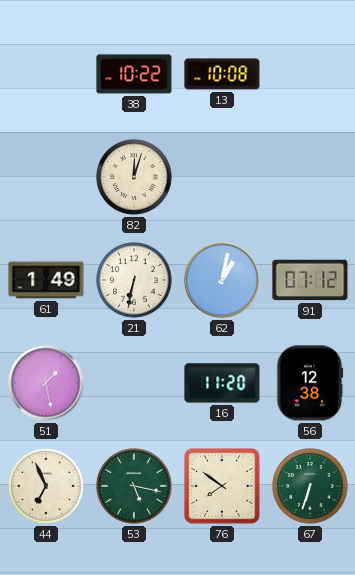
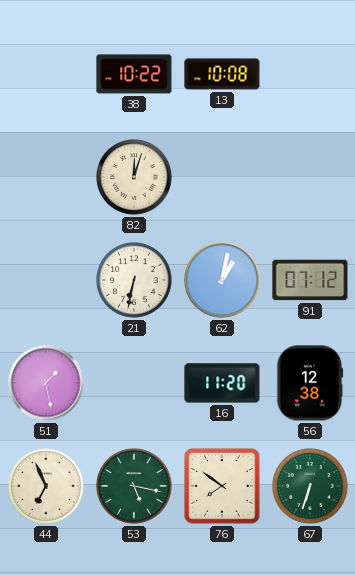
61: 1:49 -> none
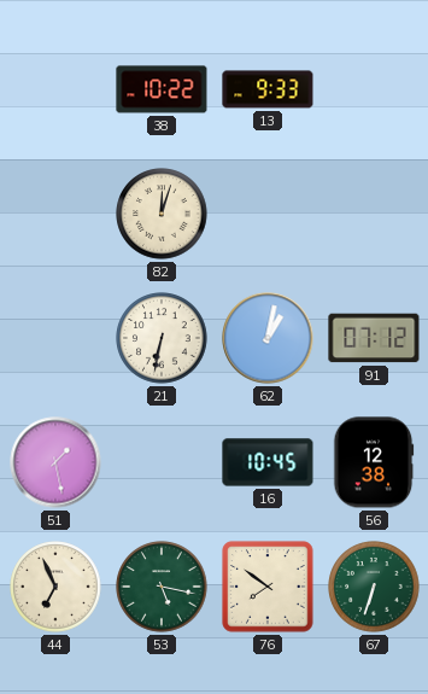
13: 10:08 -> 9:33
16: 11:20 -> 10:45
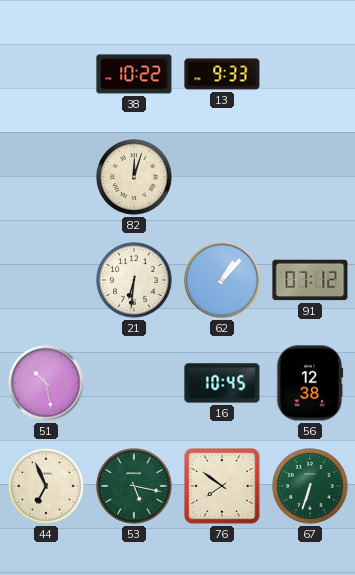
21: 6:32 -> 6:31
62: 1:02 -> 1:07
51: 1:28 -> 10:28
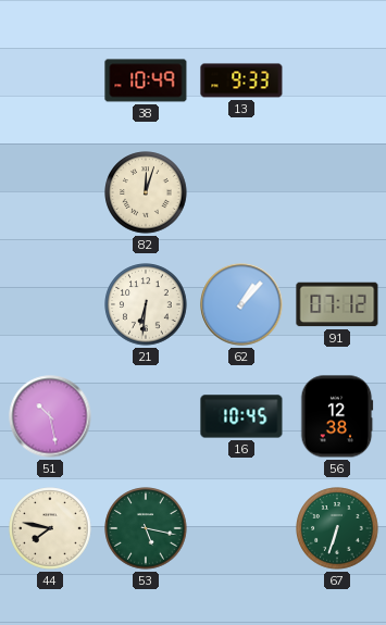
38: 10:22 -> 10:49
44: 6:56 -> 7:47
76: 7:51 -> none
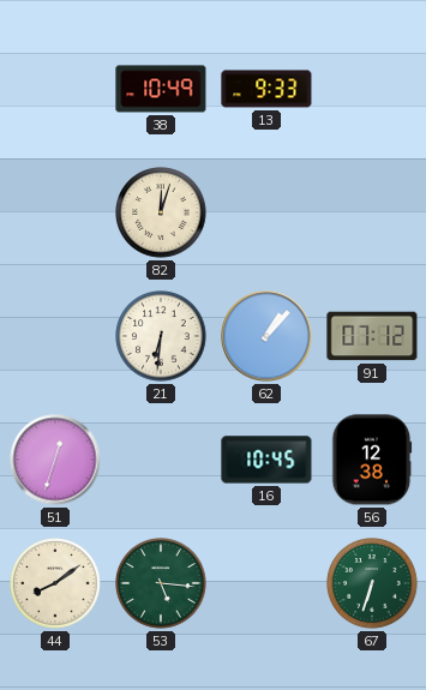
51: 10:28 -> 12:33
44: 7:47 -> 8:09
53: 5:17 -> 5:16
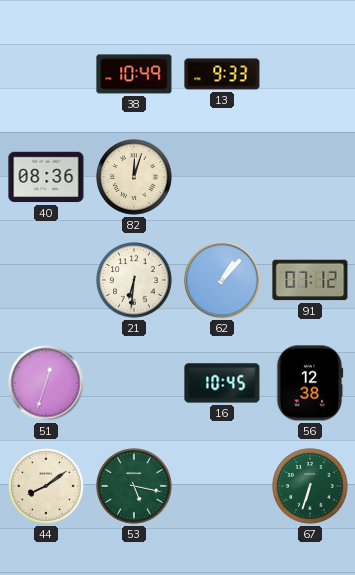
40: none -> 08:36
53: 5:16 -> 5:17
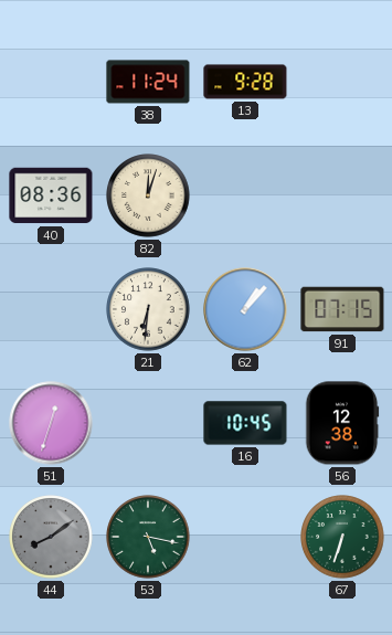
38: 10:49 -> 11:24
13: 9:33 -> 9:28
91: 07:12 -> 07:15
44 dial: cream -> grey
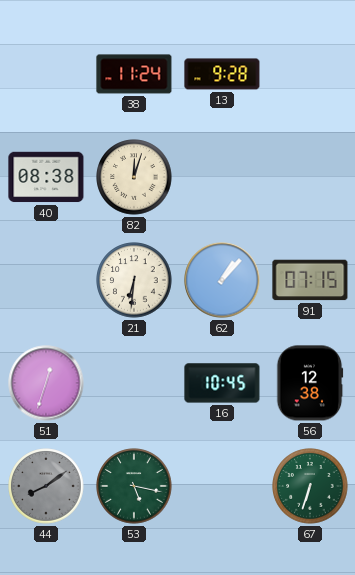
40: 08:36 -> 08:38
